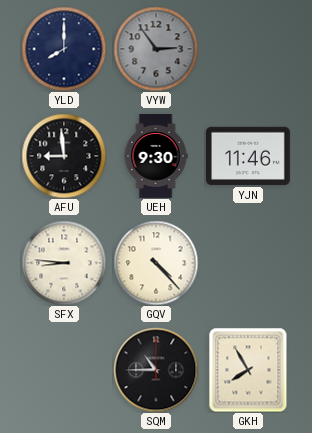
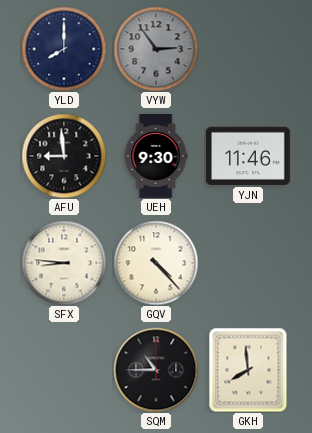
GKH: 7:55 -> 7:59
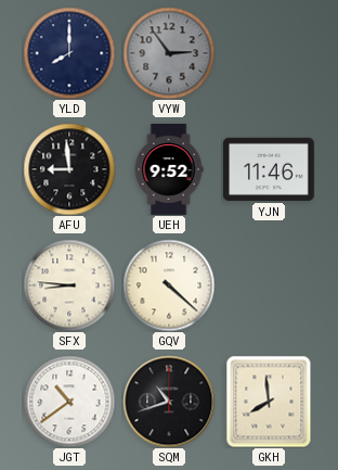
UEH: 9:30 -> 9:52
GQV: 4:23 -> 4:22
JGT: none -> 10:39
SQM: 10:45 -> 10:42
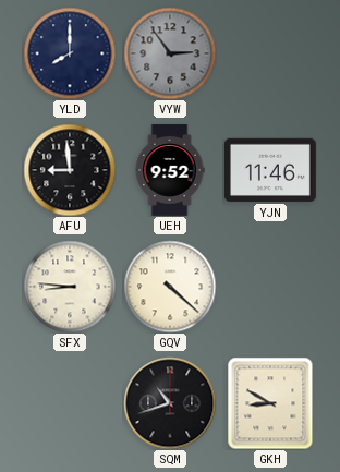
JGT: 10:39 -> none
GKH: 7:59 -> 8:50
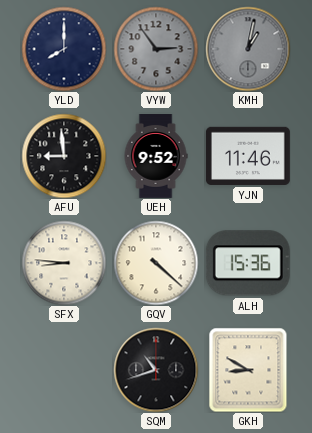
KMH: none -> 1:02
ALH: none -> 15:36
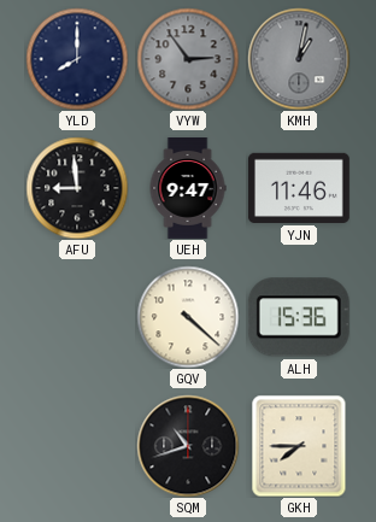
UEH: 9:52 -> 9:47
SFX: 8:46 -> none
GKH: 8:50 -> 7:45
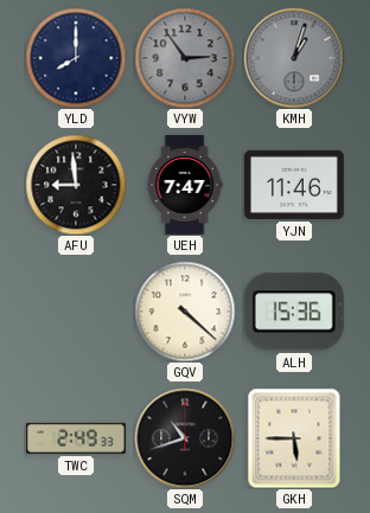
KMH: 1:02 -> 1:03
UEH: 9:47 -> 7:47
TWC: none -> 2:49
GKH: 7:45 -> 5:45
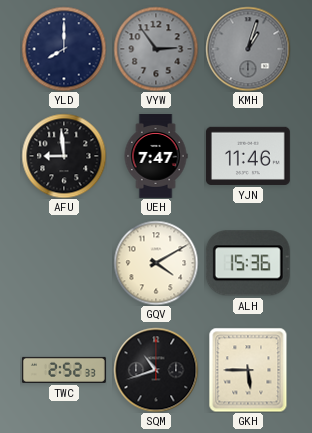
GQV: 4:22 -> 4:10
TWC: 2:49 -> 2:52
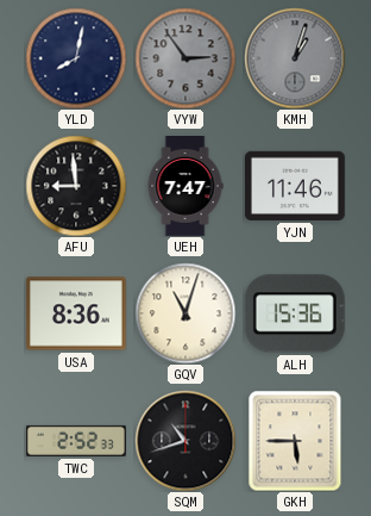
YLD: 8:00 -> 8:02
USA: none -> 8:36
GQV: 4:10 -> 11:03
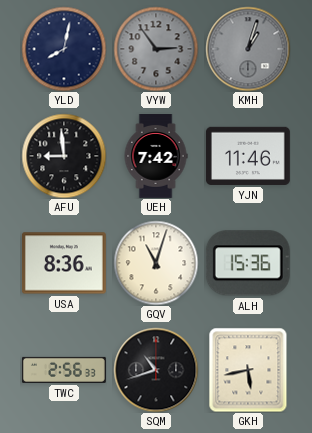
UEH: 7:47 -> 7:42
TWC: 2:52 -> 2:56
GKH: 5:45 -> 5:43
